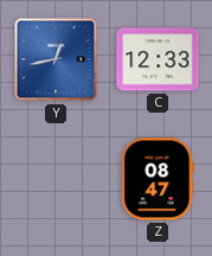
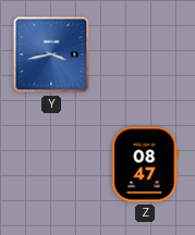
Y: 12:43 -> 3:43
C: 12:33 -> none
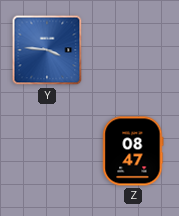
Y: 3:43 -> 3:46
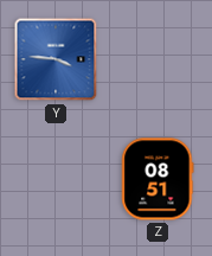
Z: 08:47 -> 08:51
